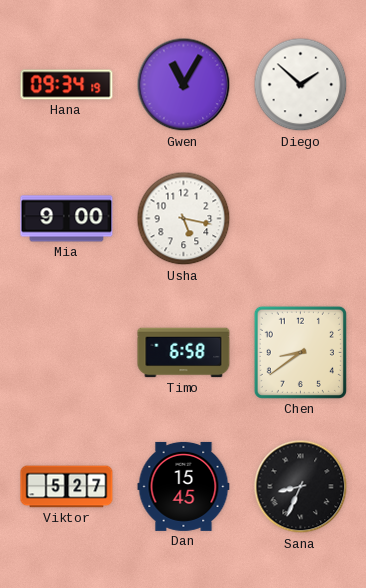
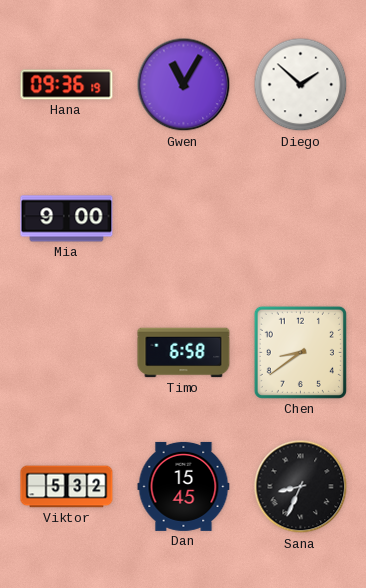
Hana: 09:34 -> 09:36
Usha: 5:17 -> none
Viktor: 5:27 -> 5:32
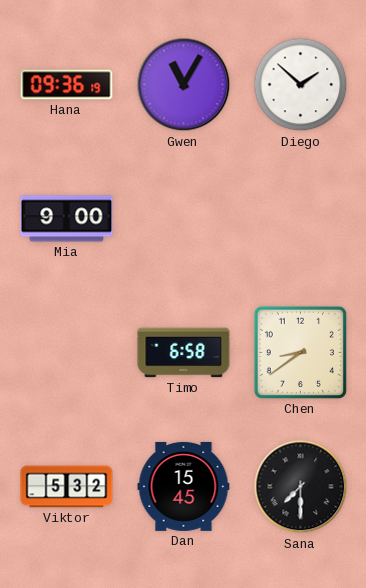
Sana: 8:34 -> 7:30
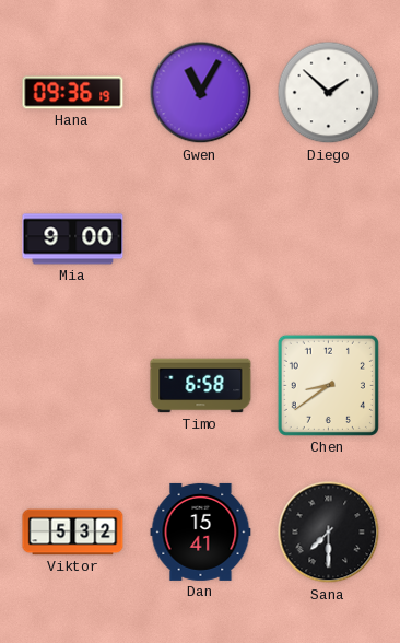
Dan: 15:45 -> 15:41
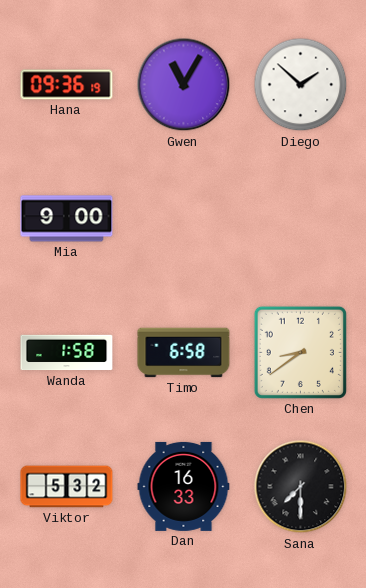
Wanda: none -> 1:58
Dan: 15:41 -> 16:33
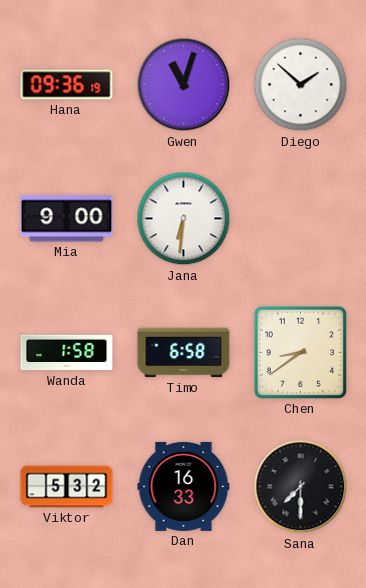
Gwen: 11:05 -> 11:03
Jana: none -> 6:31
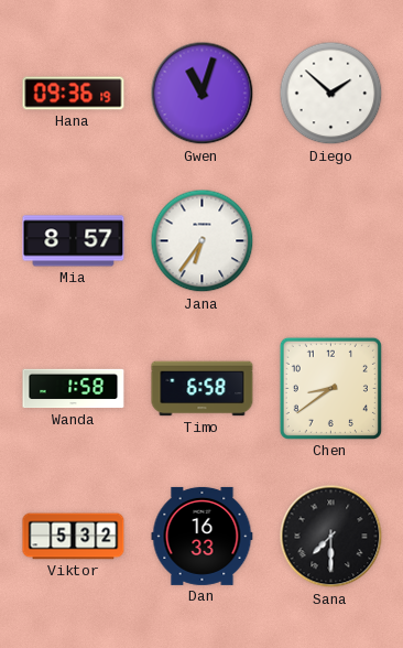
Mia: 9:00 -> 8:57
Jana: 6:31 -> 6:36
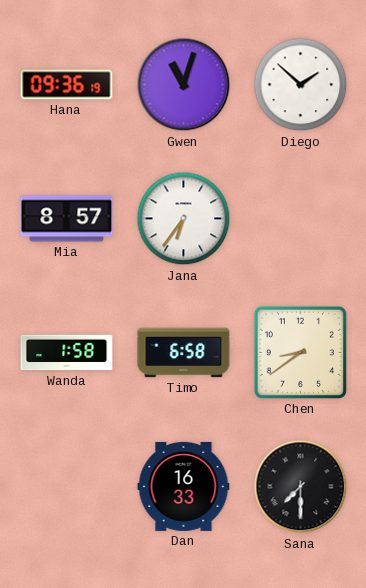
Viktor: 5:32 -> none
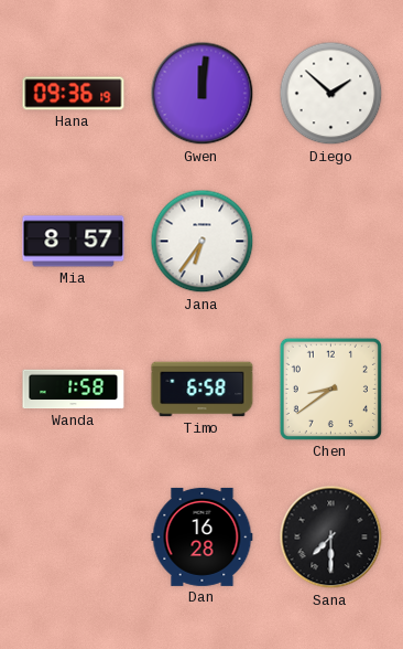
Gwen: 11:03 -> 12:01
Dan: 16:33 -> 16:28
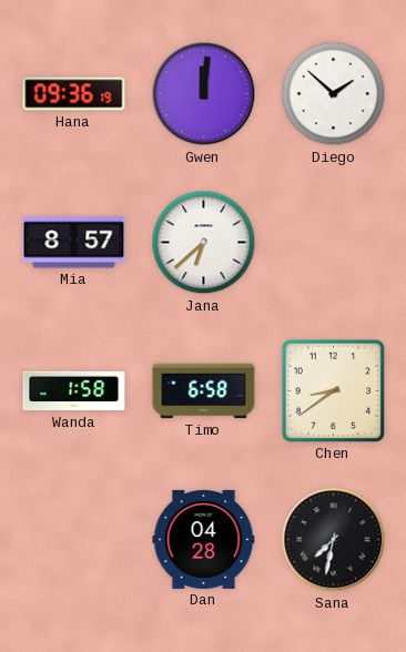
Jana: 6:36 -> 6:38
Dan: 16:28 -> 04:28
Sana: 7:30 -> 7:32
